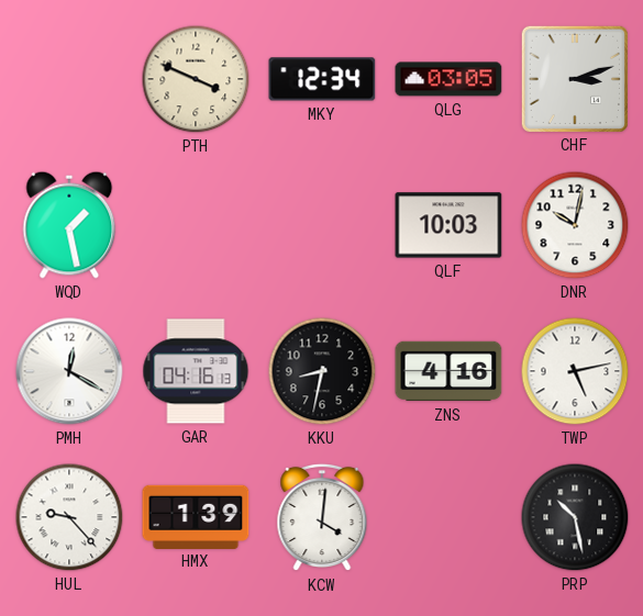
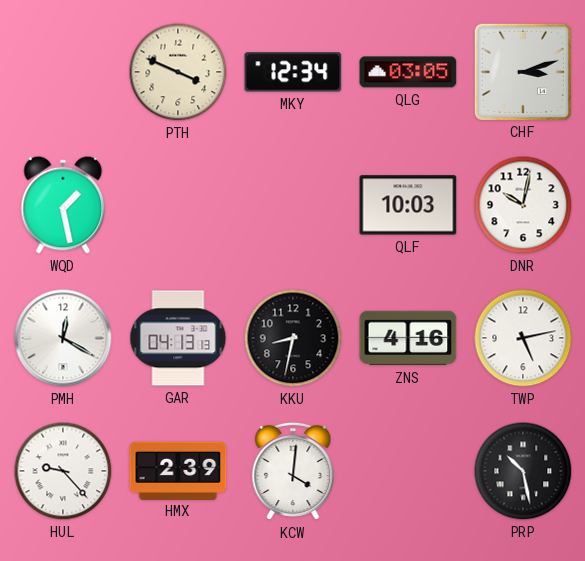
GAR: 04:16 -> 04:13
HMX: 1:39 -> 2:39
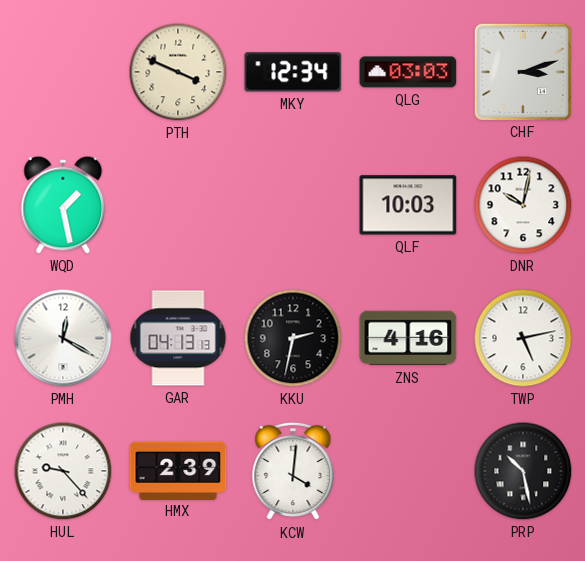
QLG: 03:05 -> 03:03
KKU: 8:32 -> 2:32
